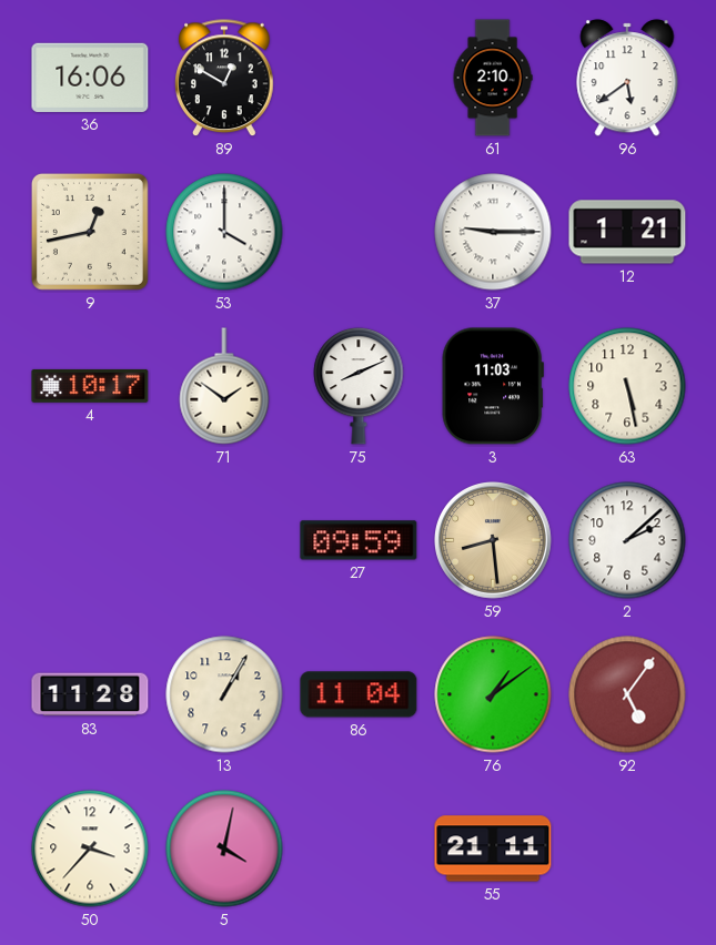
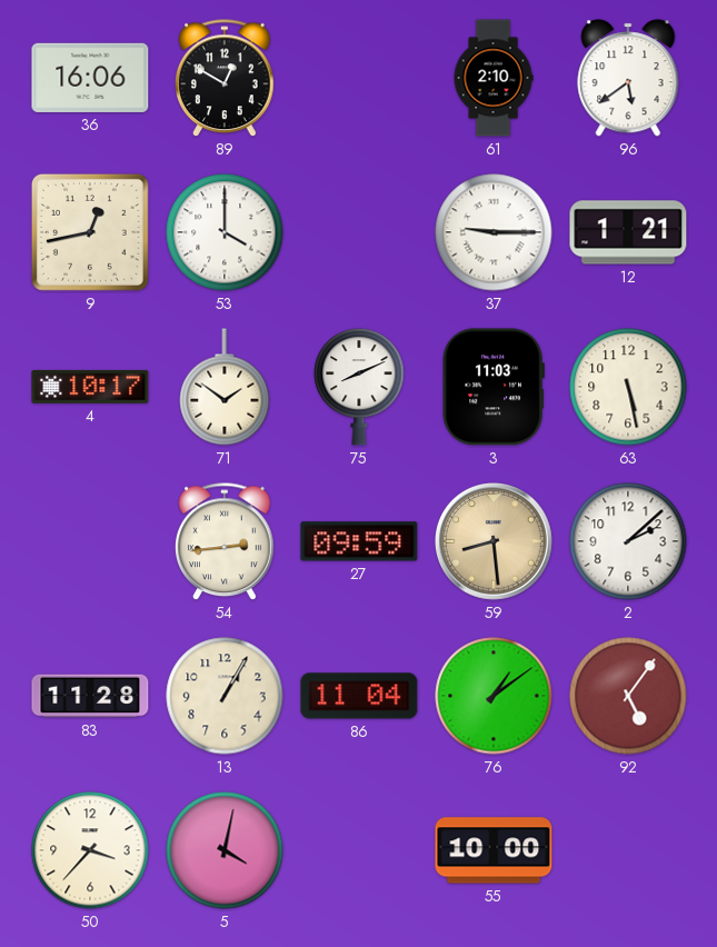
54: none -> 2:44
55: 21:11 -> 10:00
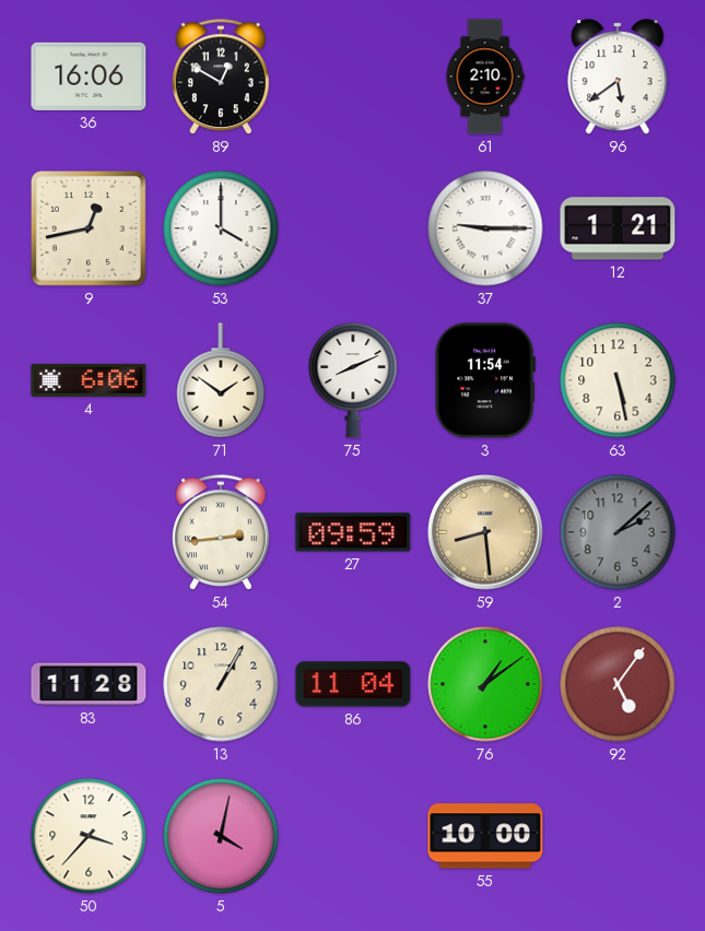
4: 10:17 -> 6:06
3: 11:03 -> 11:54
2 dial: white -> grey
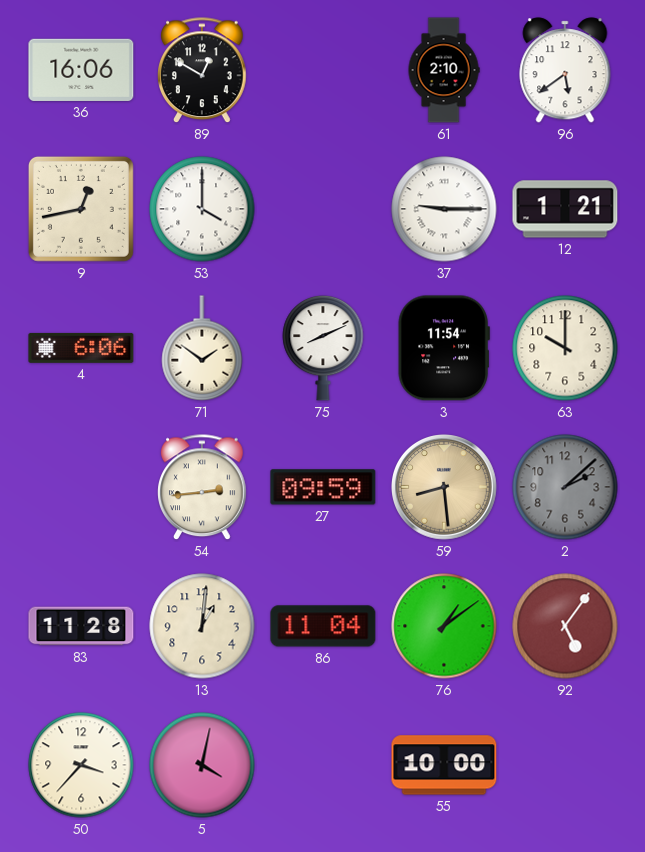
63: 5:28 -> 10:00
13: 1:05 -> 1:01
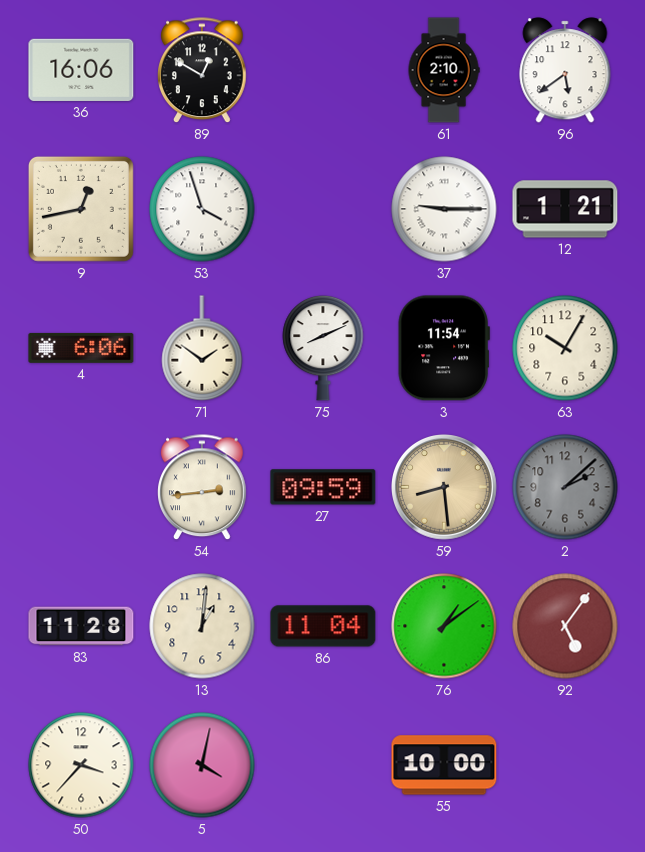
53: 4:00 -> 3:57
63: 10:00 -> 10:05
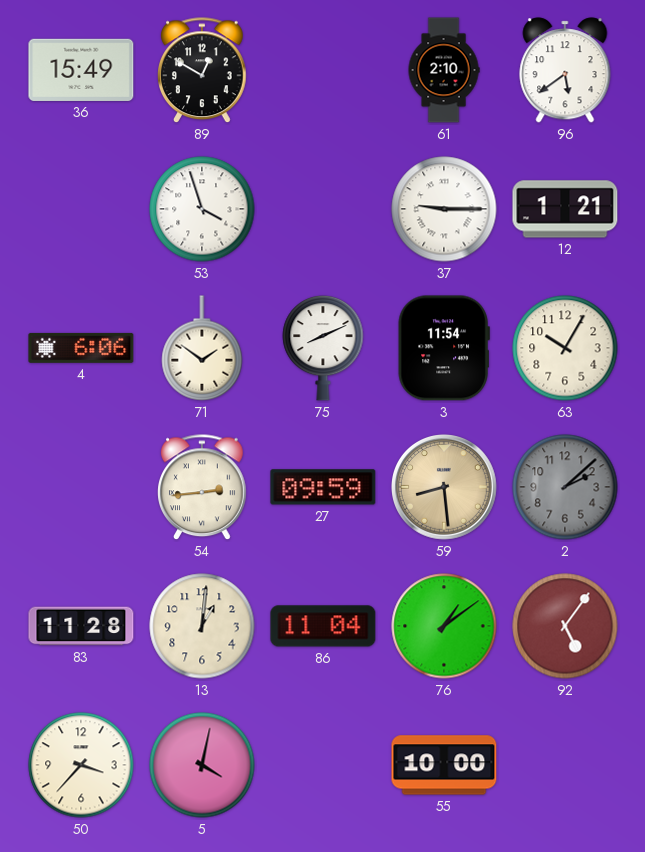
36: 16:06 -> 15:49
9: 12:43 -> none
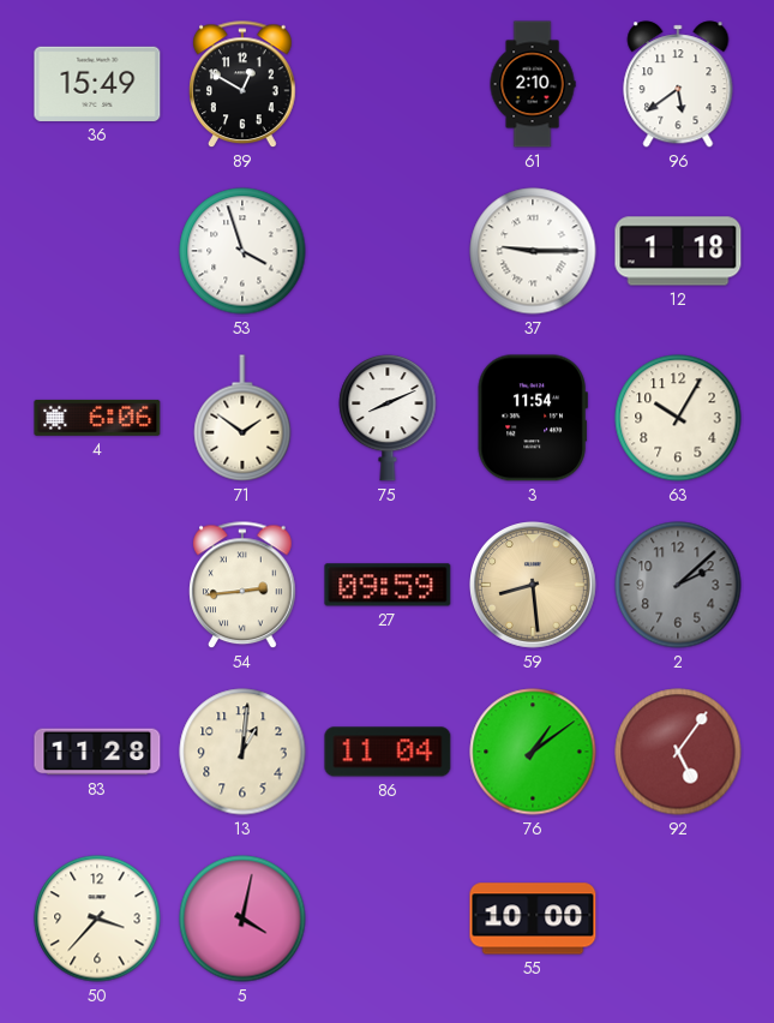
12: 1:21 -> 1:18
